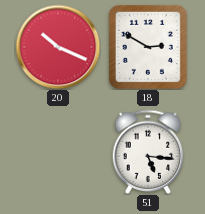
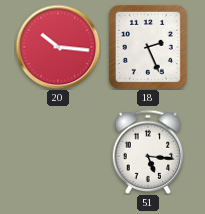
20: 10:19 -> 10:16
18: 2:50 -> 2:26
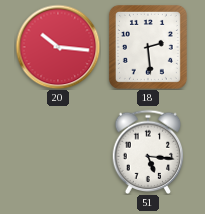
18: 2:26 -> 2:29
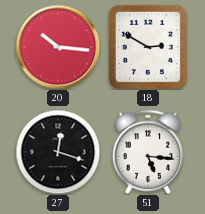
18: 2:29 -> 2:50
27: none -> 12:18
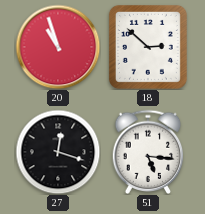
20: 10:16 -> 10:57
18: 2:50 -> 2:52
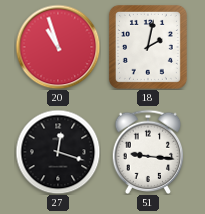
18: 2:52 -> 2:02
51: 5:16 -> 9:16
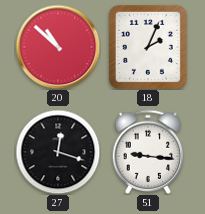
20: 10:57 -> 10:52
18: 2:02 -> 2:04
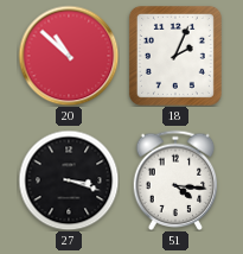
27: 12:18 -> 3:18
51: 9:16 -> 4:16
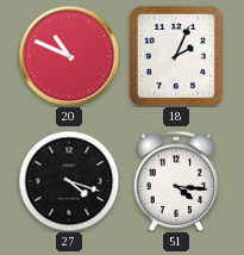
20: 10:52 -> 10:49
27: 3:18 -> 4:18
